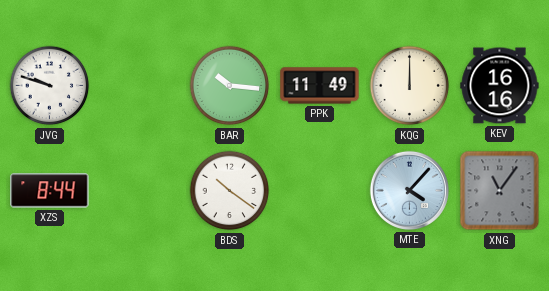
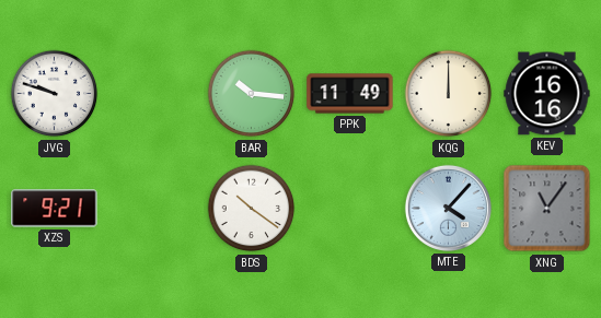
XZS: 8:44 -> 9:21
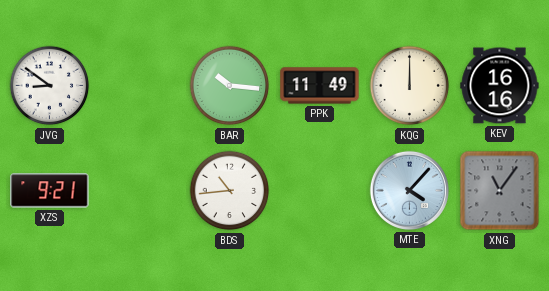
JVG: 9:48 -> 8:51
BDS: 10:21 -> 10:44
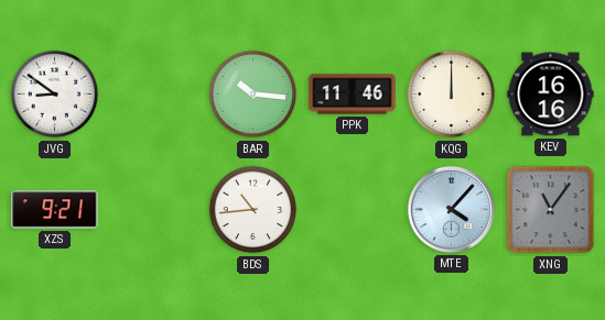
PPK: 11:49 -> 11:46
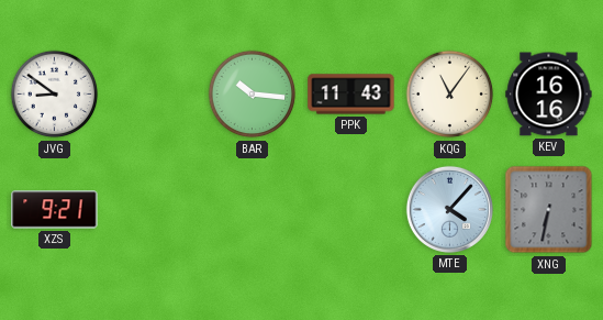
PPK: 11:46 -> 11:43
KQG: 12:00 -> 11:06
BDS: 10:44 -> none
XNG: 11:06 -> 6:32
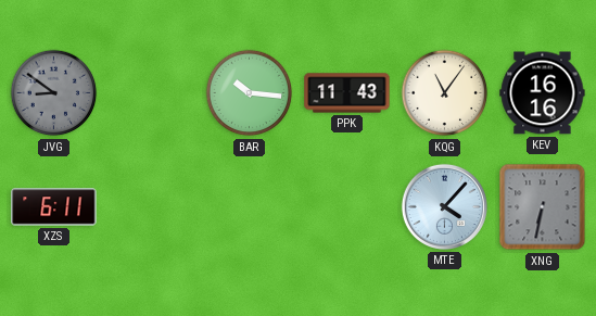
JVG dial: white -> grey
XZS: 9:21 -> 6:11
